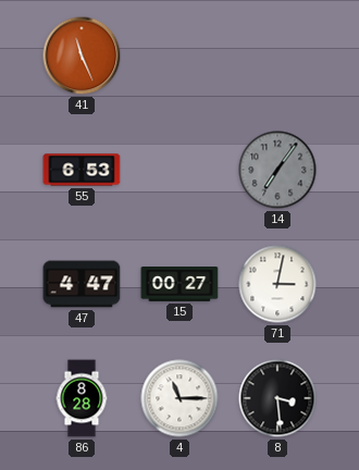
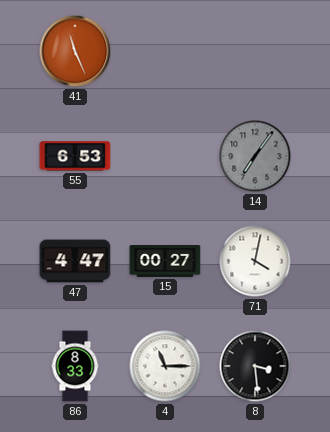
71: 3:02 -> 4:02
86: 8:28 -> 8:33
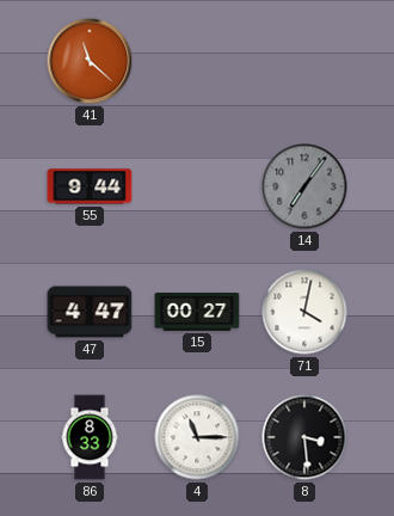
41: 11:26 -> 11:22
55: 6:53 -> 9:44
